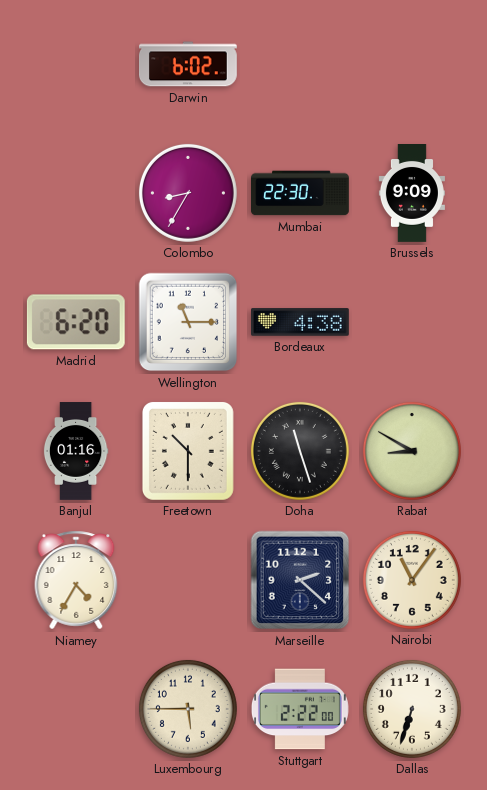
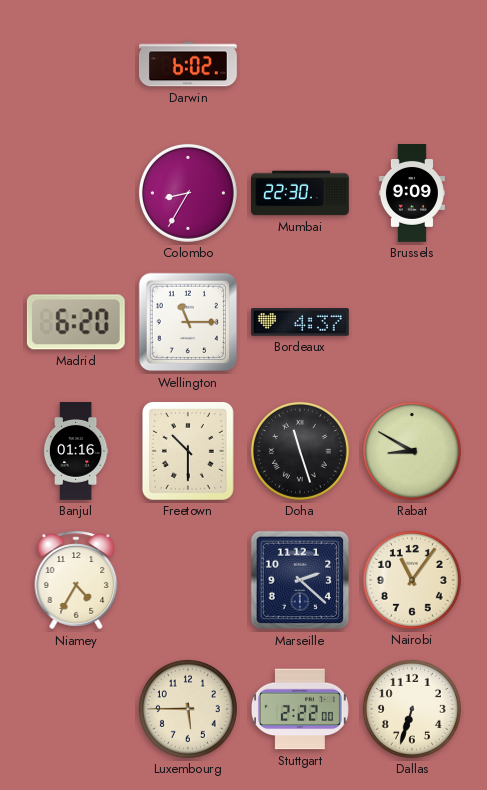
Bordeaux: 4:38 -> 4:37
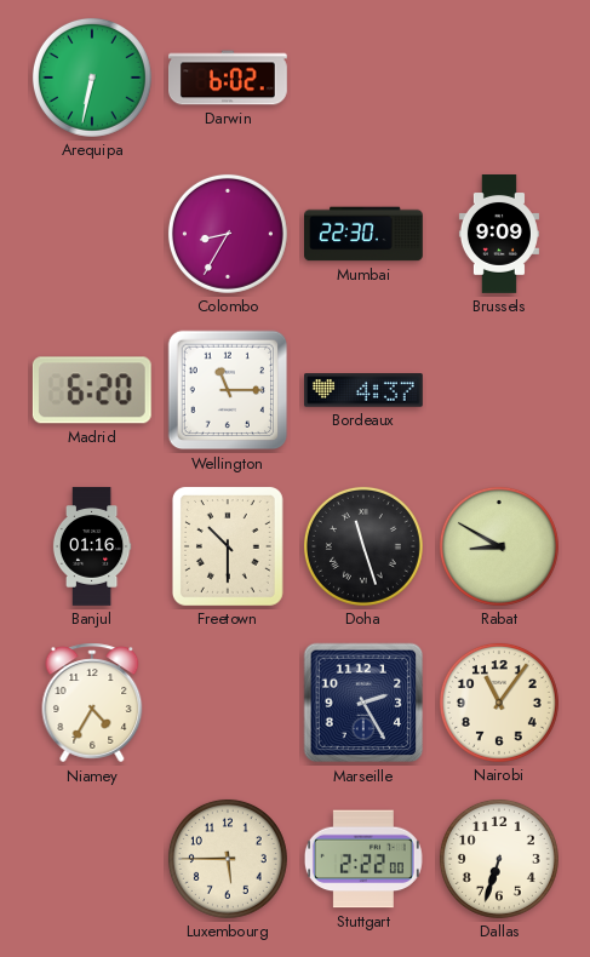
Arequipa: none -> 6:32
Marseille: 2:22 -> 2:25
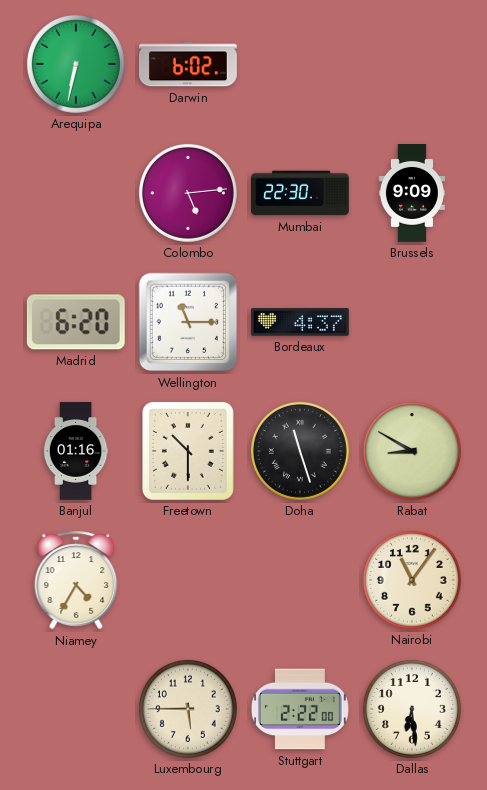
Colombo: 8:35 -> 5:14
Marseille: 2:25 -> none
Dallas: 6:33 -> 6:29
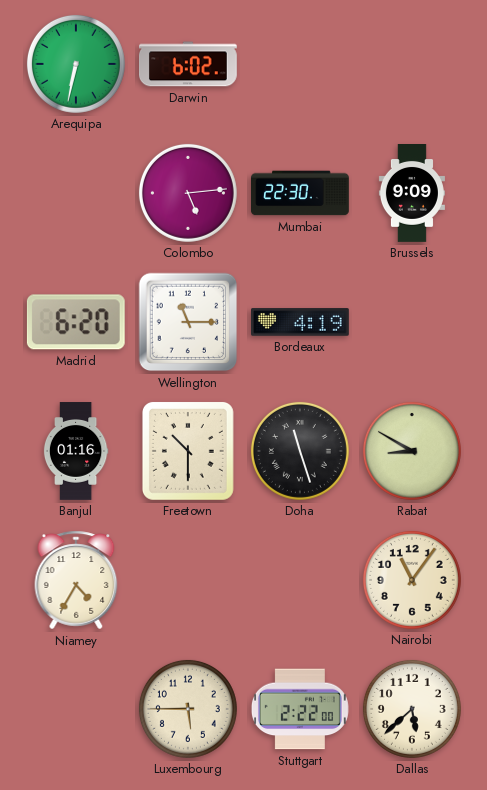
Bordeaux: 4:37 -> 4:19
Dallas: 6:29 -> 5:38
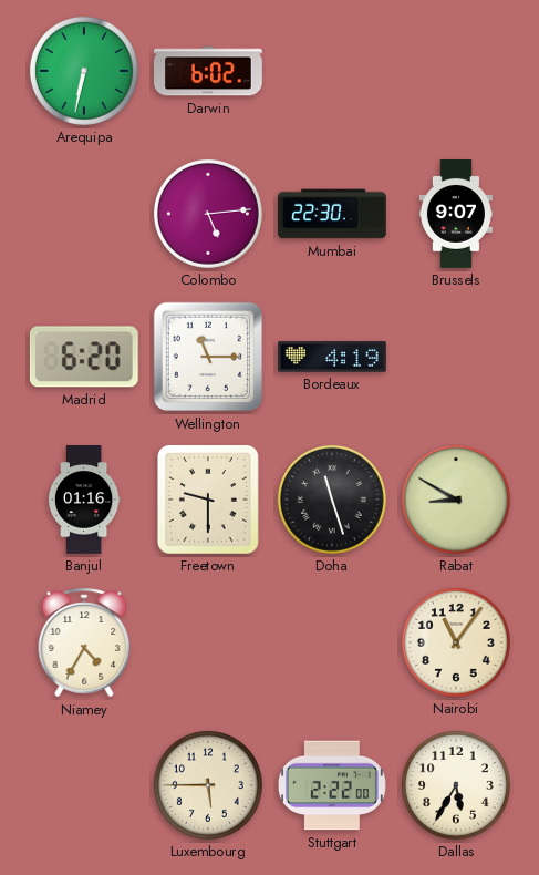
Brussels: 9:09 -> 9:07
Freetown: 10:30 -> 9:30
Dallas: 5:38 -> 5:35
